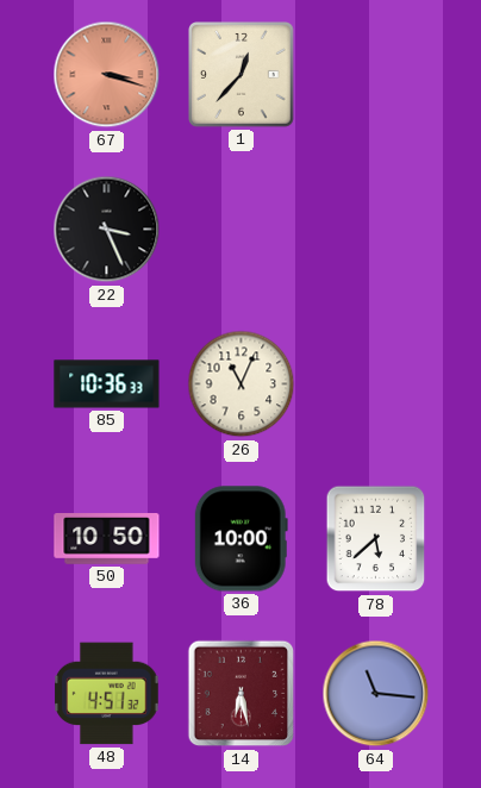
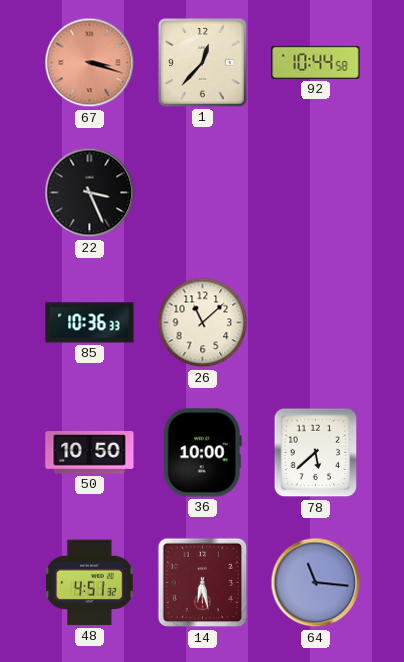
92: none -> 10:44
26: 11:04 -> 11:08
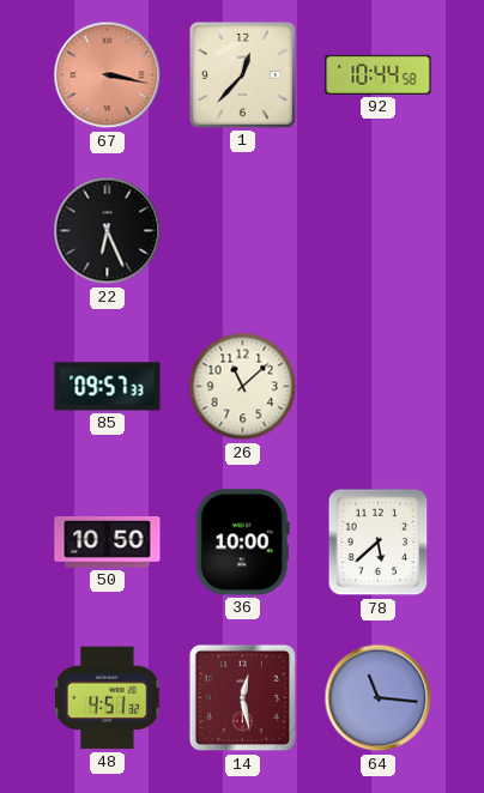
67: 3:18 -> 3:17
22: 3:26 -> 6:26
85: 10:36 -> 09:57
14: 6:28 -> 12:28
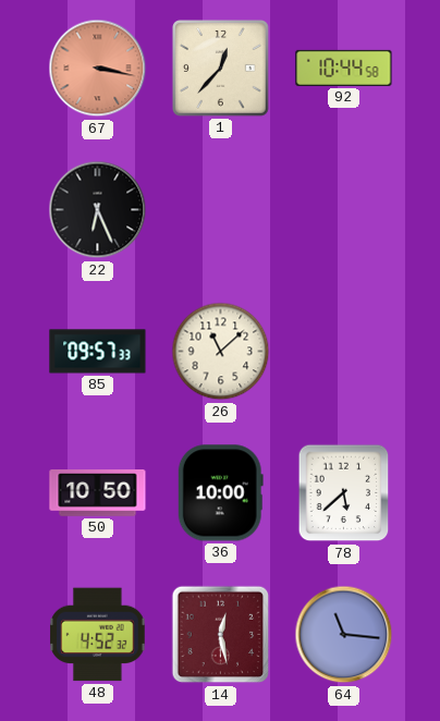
48: 4:51 -> 4:52
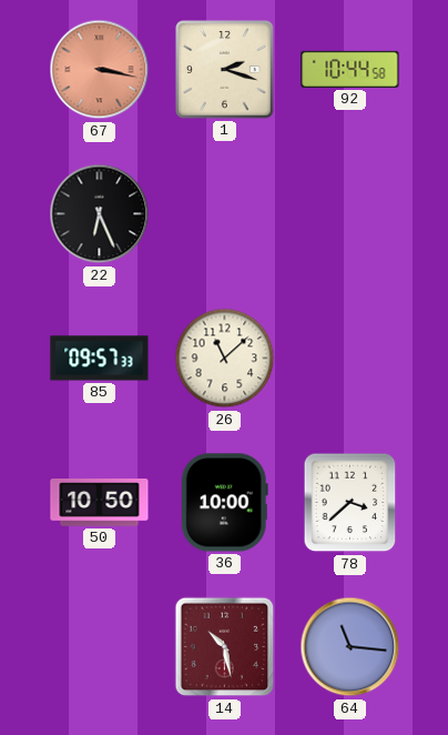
1: 12:37 -> 2:18
78: 5:38 -> 3:38
48: 4:52 -> none
14: 12:28 -> 10:28
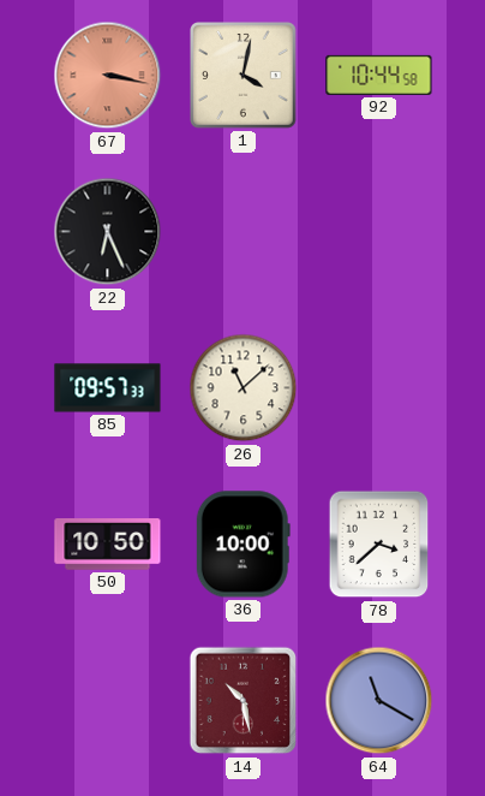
1: 2:18 -> 4:02
64: 11:16 -> 11:20
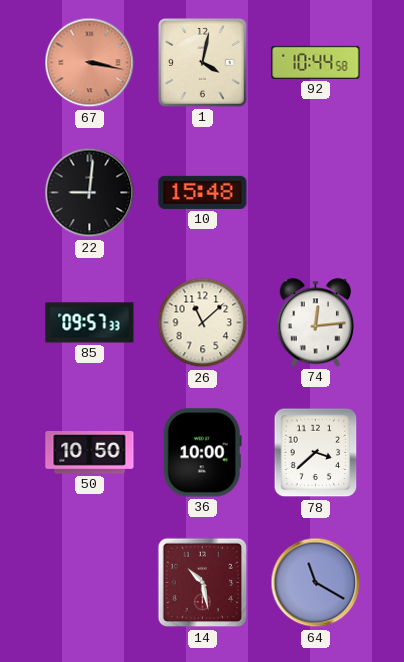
22: 6:26 -> 9:01
10: none -> 15:48
74: none -> 12:14
